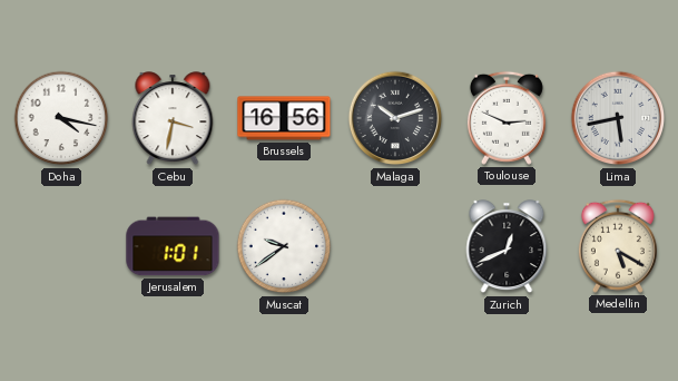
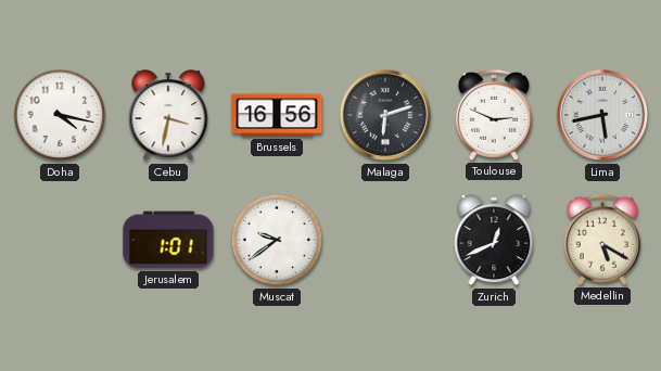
Malaga: 10:12 -> 6:12
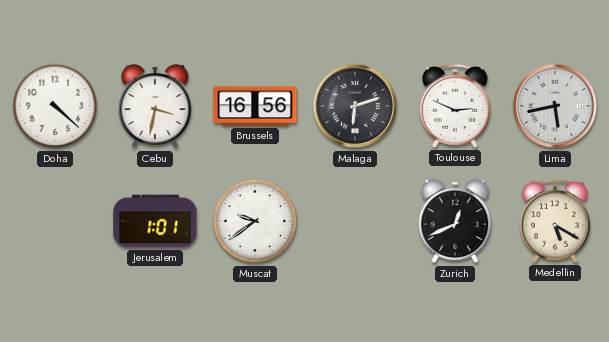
Doha: 4:17 -> 4:22
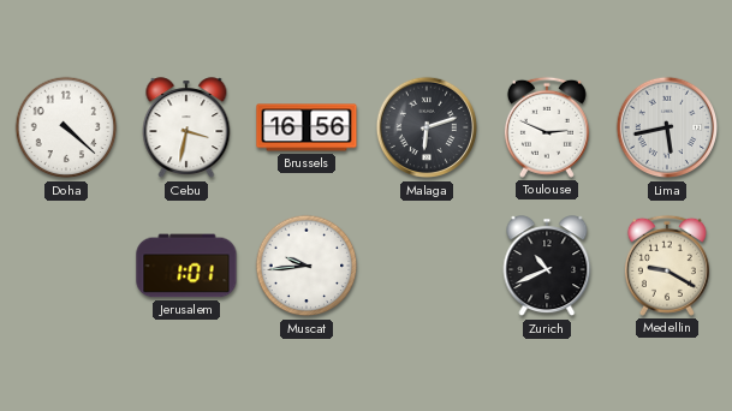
Muscat: 9:39 -> 9:44
Zurich: 12:41 -> 10:41
Medellin: 5:20 -> 9:20
